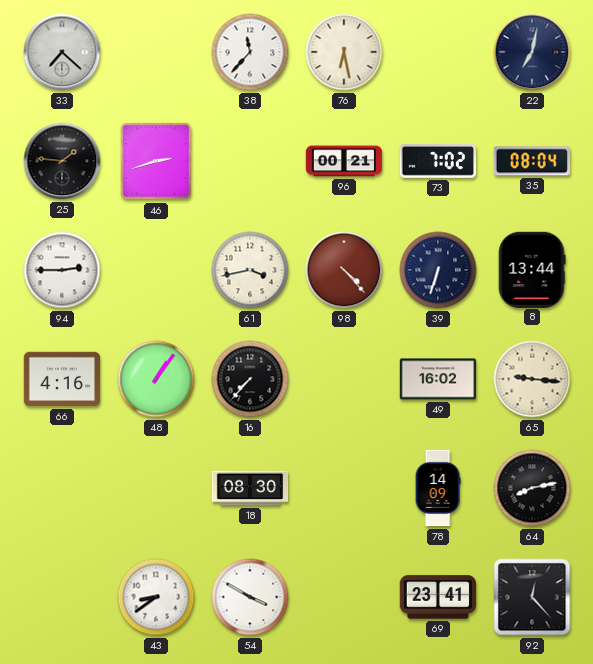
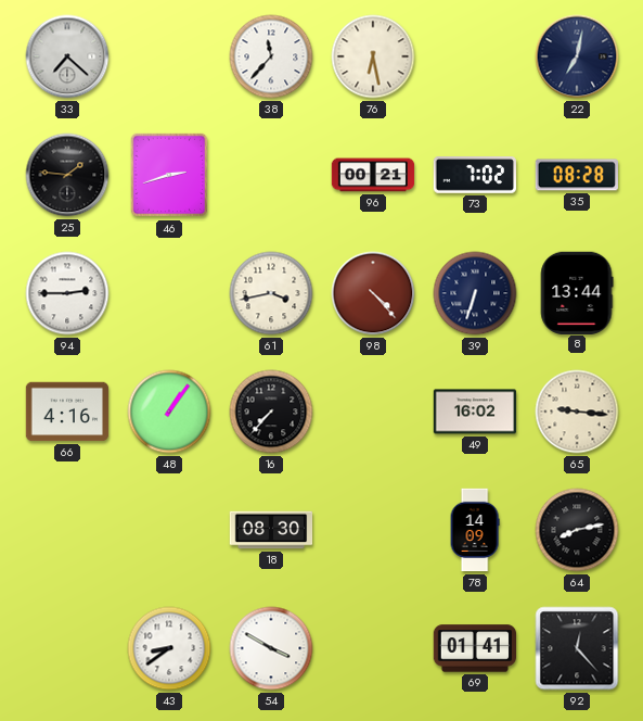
35: 08:04 -> 08:28
69: 23:41 -> 01:41
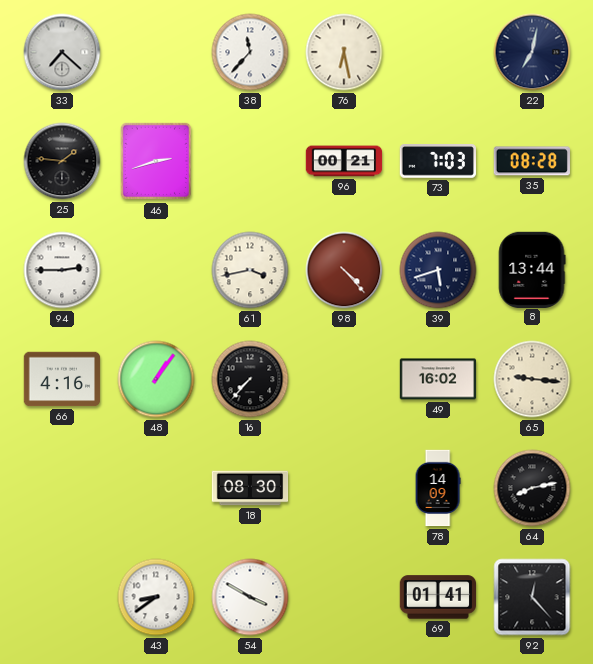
73: 7:02 -> 7:03
39: 6:33 -> 5:42
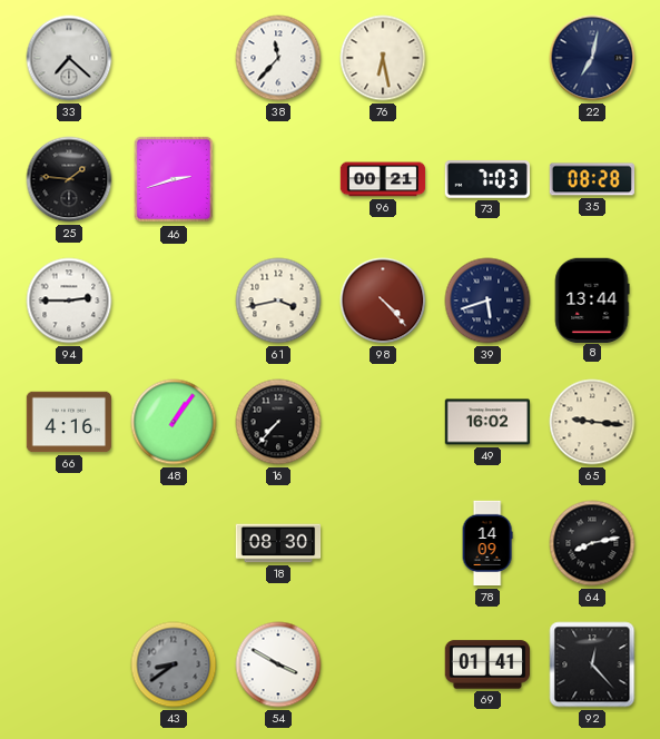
43 dial: white -> grey
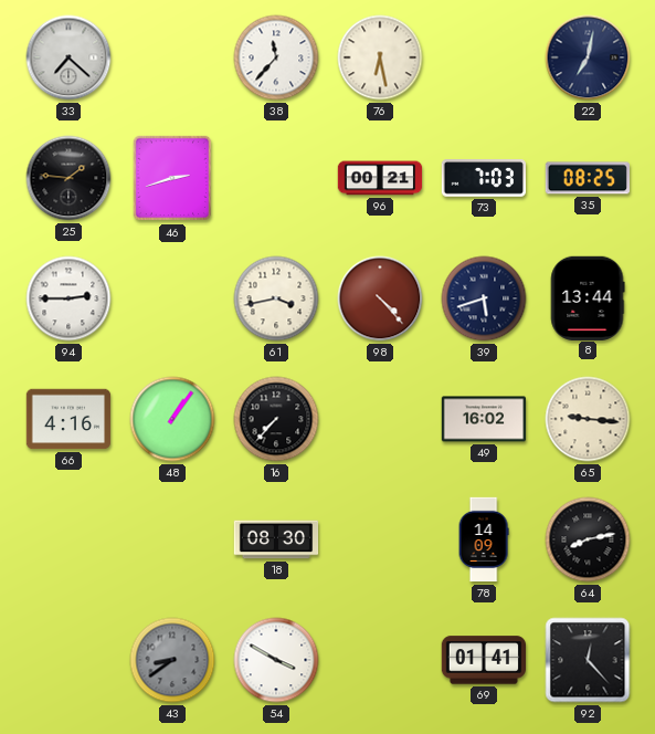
35: 08:28 -> 08:25
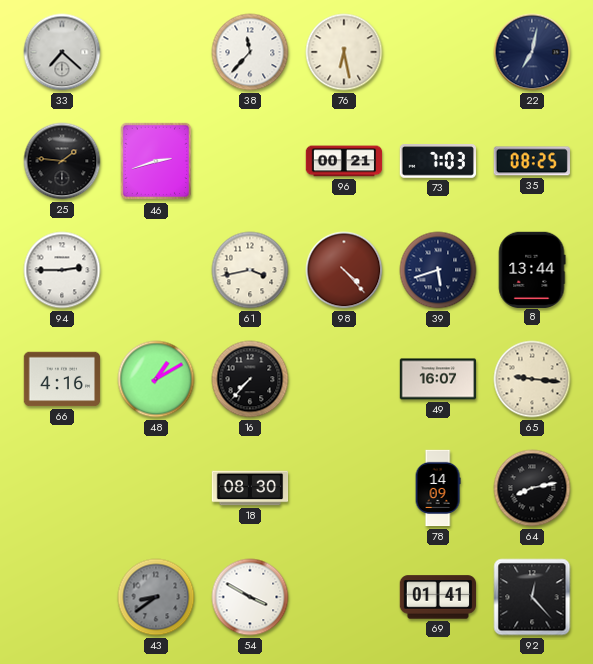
48: 1:06 -> 1:10
49: 16:02 -> 16:07
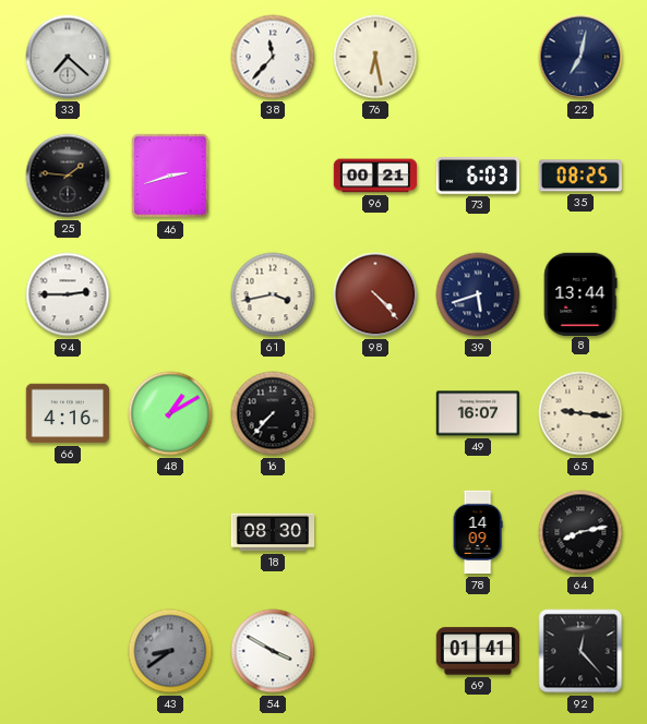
73: 7:03 -> 6:03
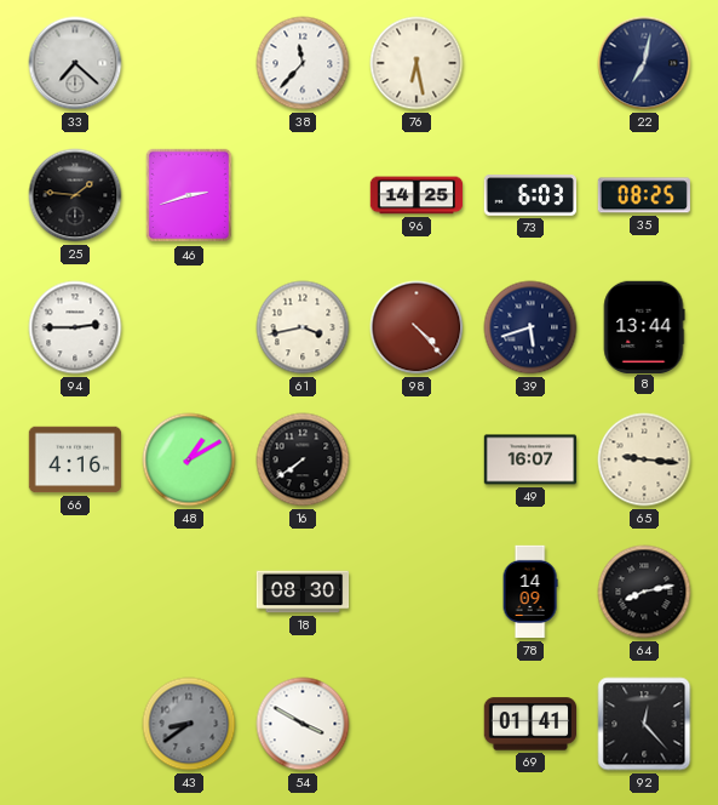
96: 00:21 -> 14:25
16: 7:37 -> 7:39
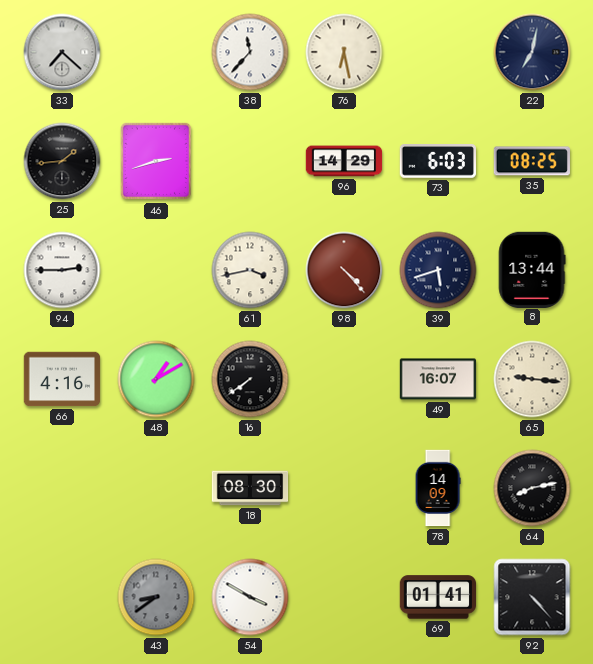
25: 1:46 -> 1:44
96: 14:25 -> 14:29
92: 12:23 -> 4:23
